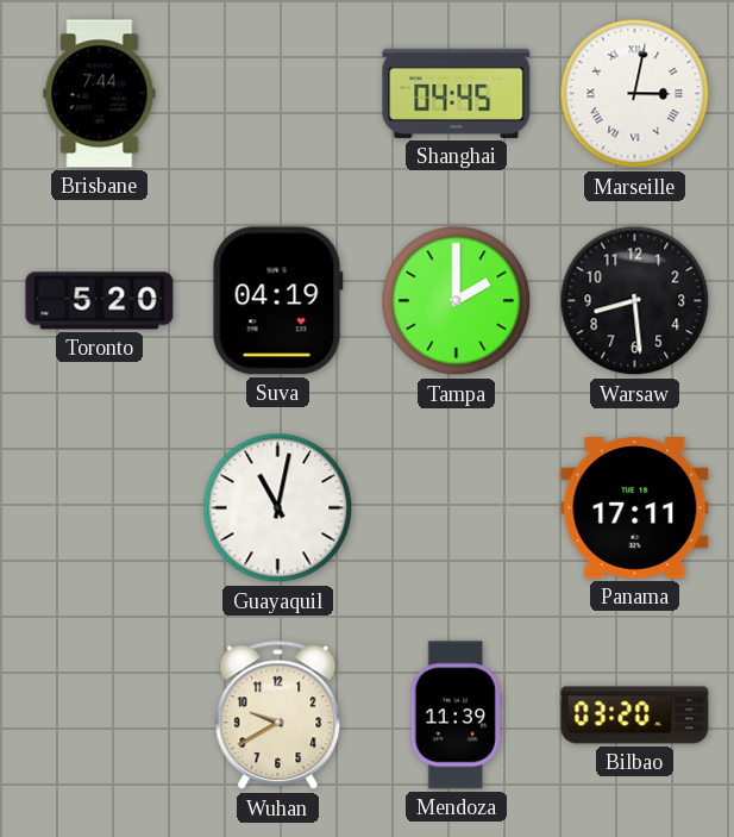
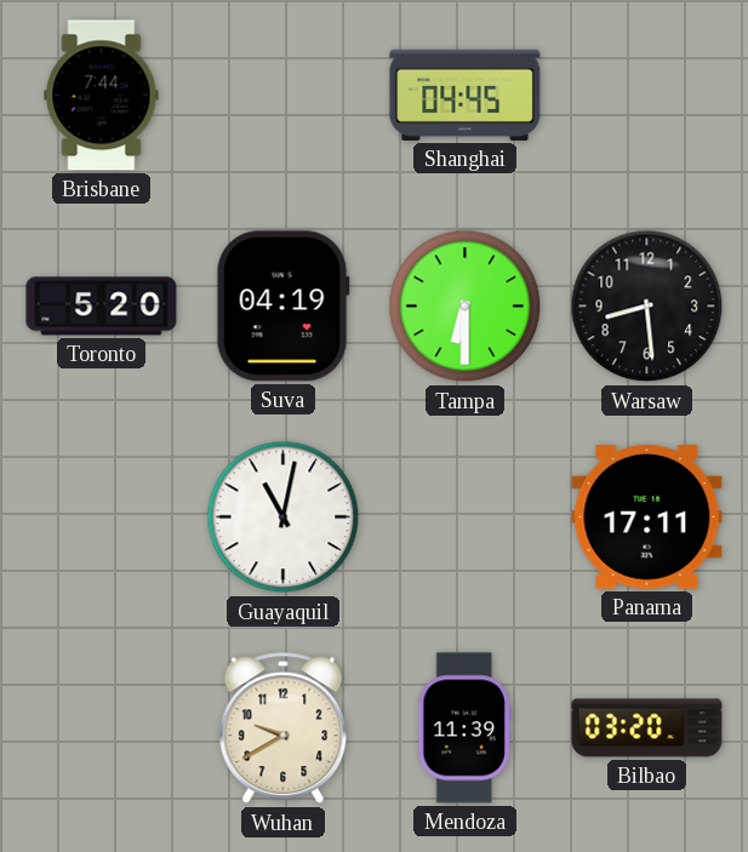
Marseille: 3:02 -> none
Tampa: 2:00 -> 6:30
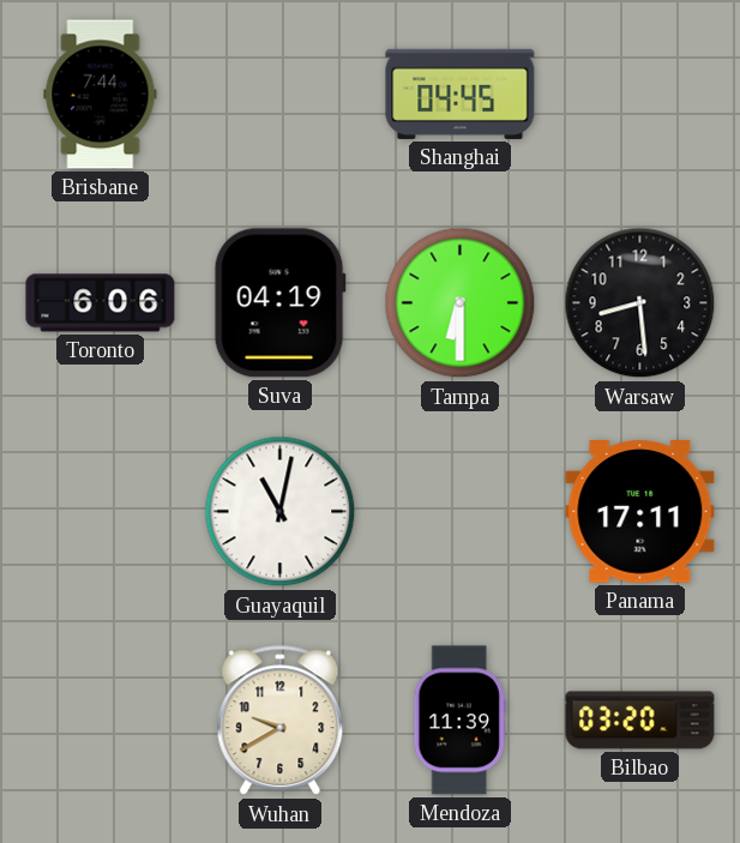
Toronto: 5:20 -> 6:06
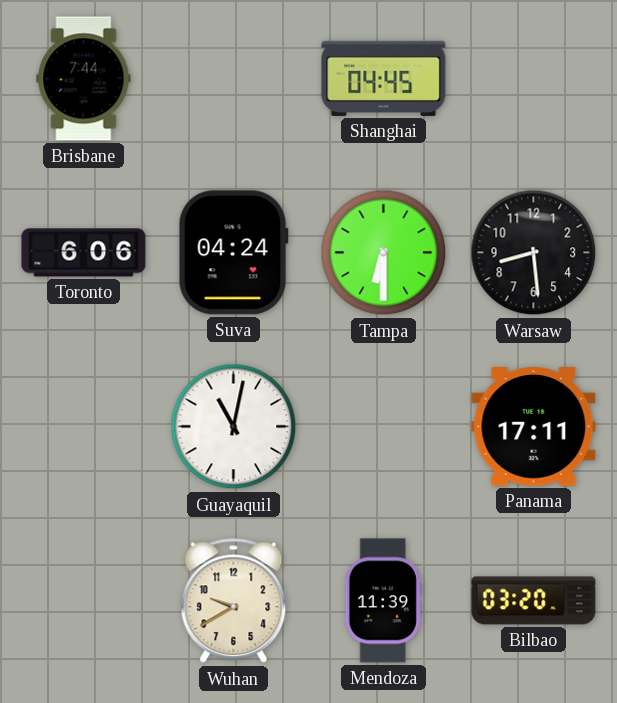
Suva: 04:19 -> 04:24
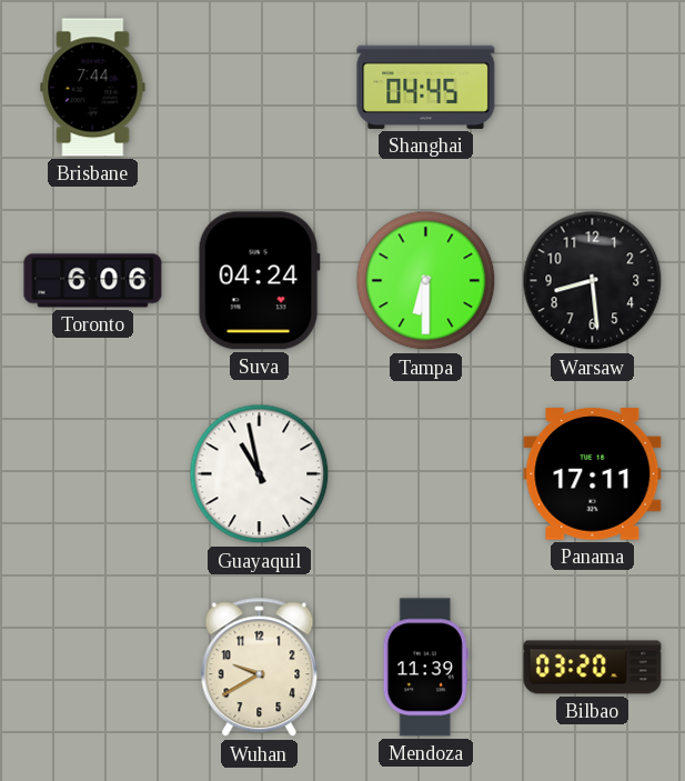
Guayaquil: 11:02 -> 10:58
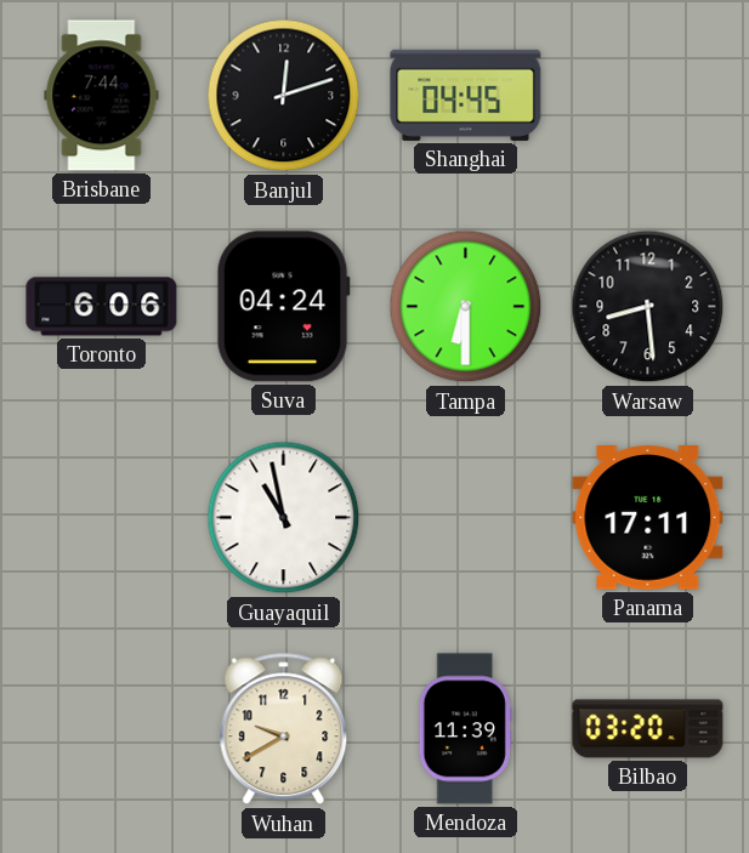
Banjul: none -> 12:12
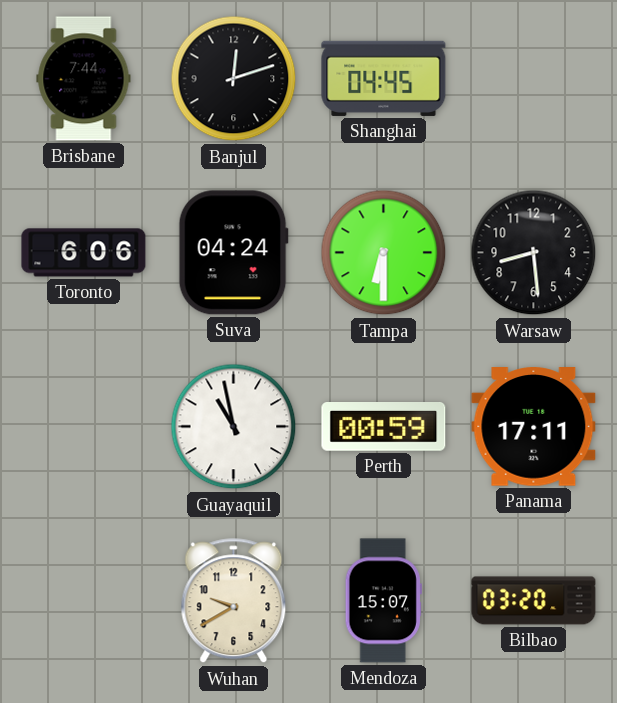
Perth: none -> 00:59
Mendoza: 11:39 -> 15:07
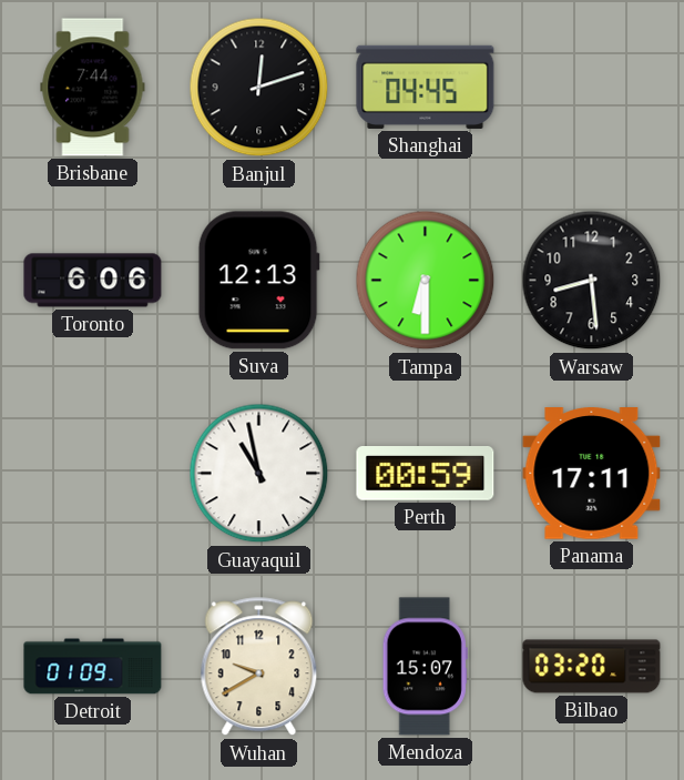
Suva: 04:24 -> 12:13
Detroit: none -> 01:09
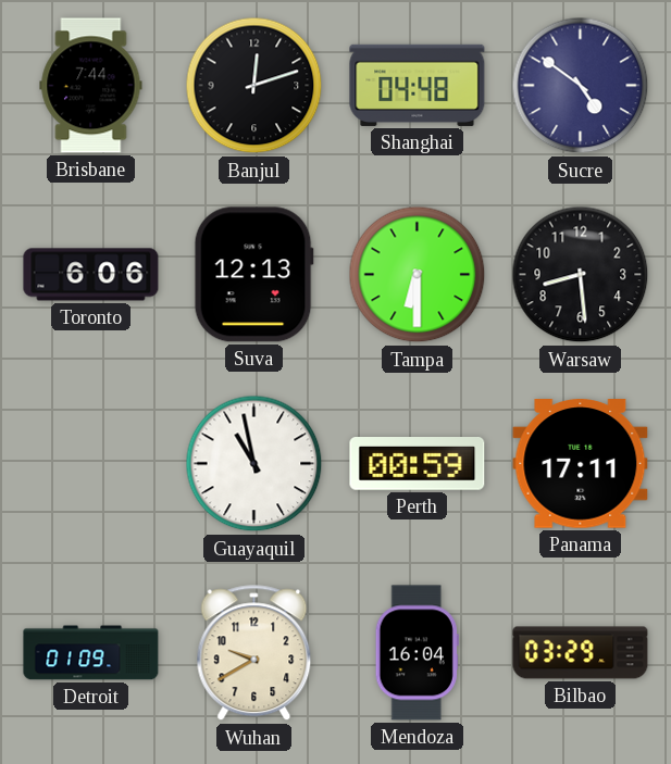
Shanghai: 04:45 -> 04:48
Sucre: none -> 4:51
Mendoza: 15:07 -> 16:04
Bilbao: 03:20 -> 03:29
